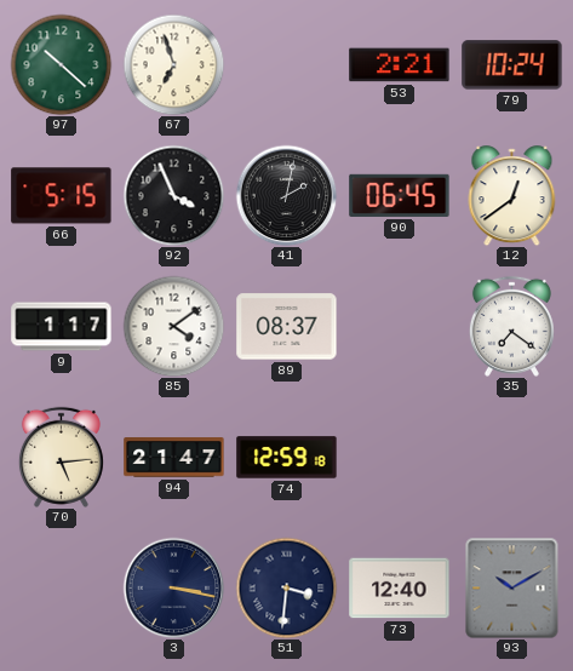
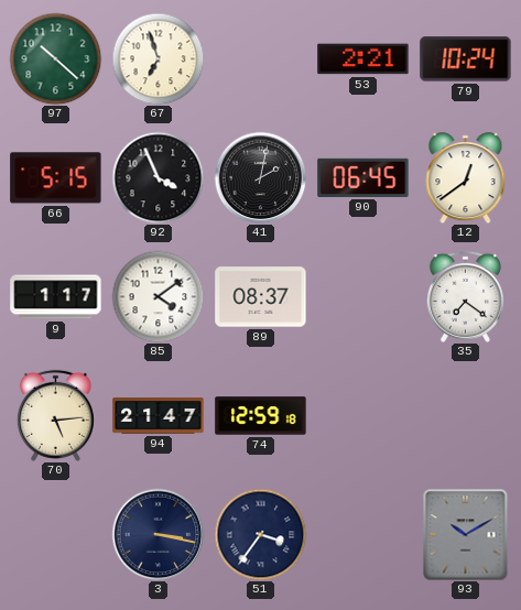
51: 3:31 -> 3:36
73: 12:40 -> none
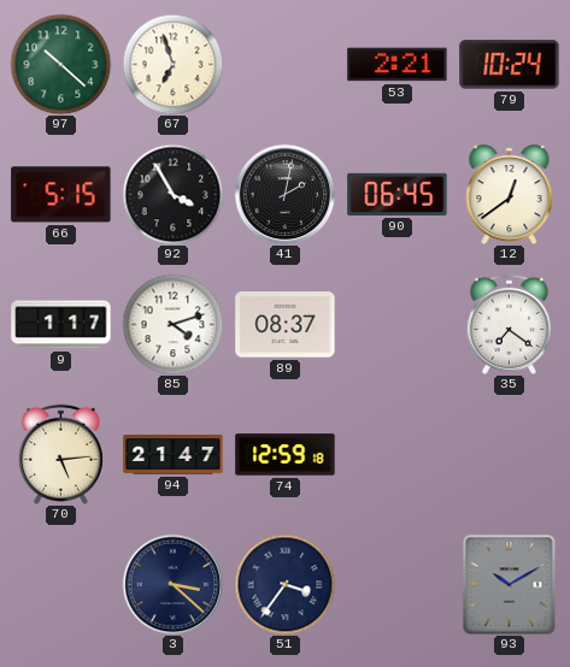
92: 3:56 -> 3:55
85: 4:09 -> 4:12
3: 3:17 -> 3:22
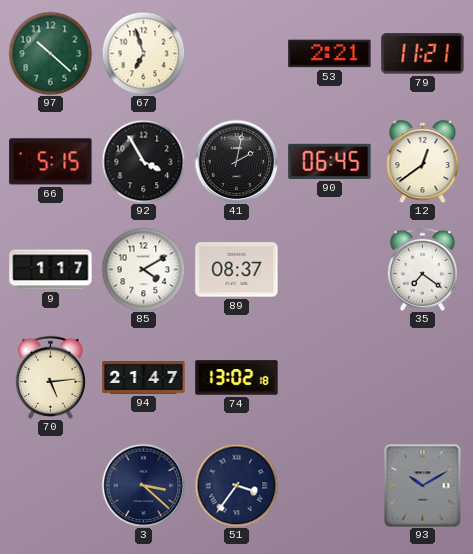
79: 10:24 -> 11:21
85: 4:12 -> 4:10
74: 12:59 -> 13:02
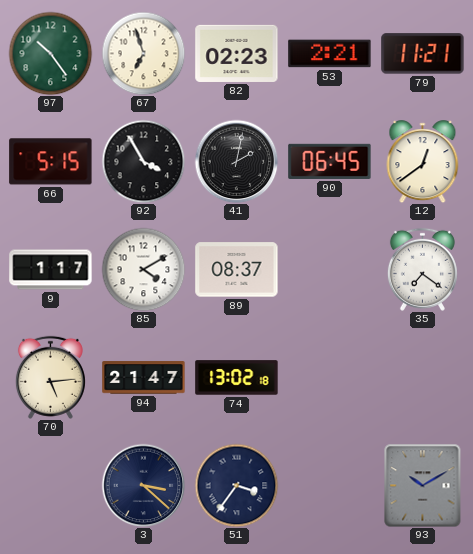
97: 10:22 -> 10:24
82: none -> 02:23
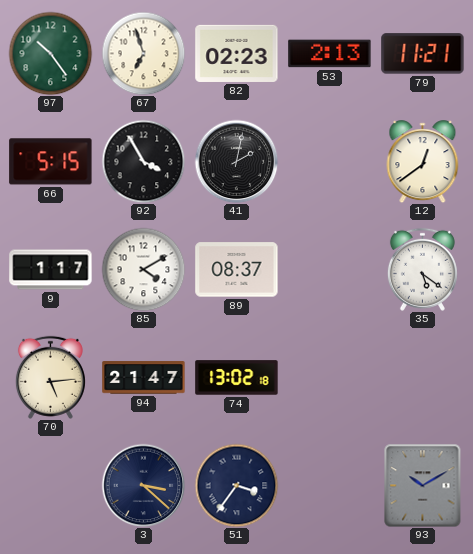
53: 2:21 -> 2:13
90: 06:45 -> none
35: 7:21 -> 5:21
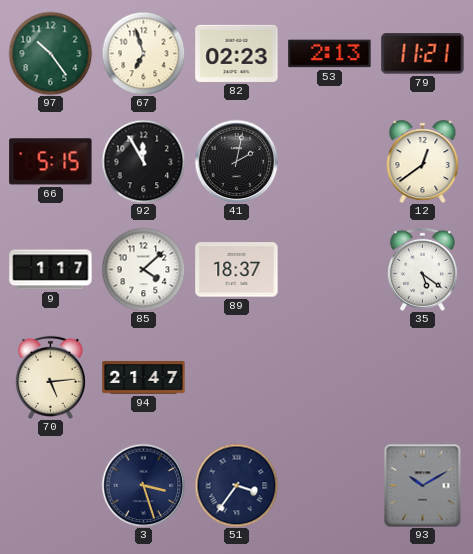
92: 3:55 -> 11:55
85: 4:10 -> 4:08
89: 08:37 -> 18:37
74: 13:02 -> none
3: 3:22 -> 3:27
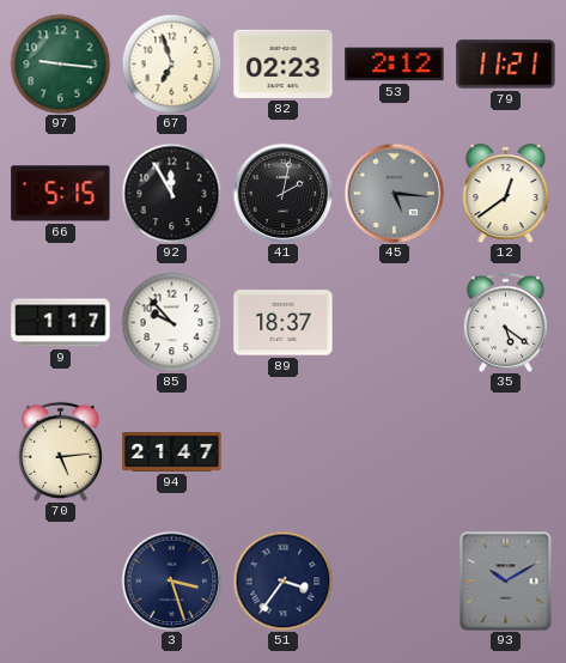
97: 10:24 -> 9:16
53: 2:13 -> 2:12
45: none -> 5:16
85: 4:08 -> 9:53
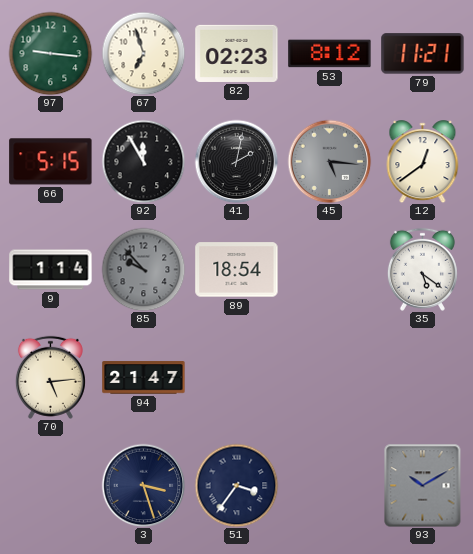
53: 2:12 -> 8:12
9: 1:17 -> 1:14
85 dial: white -> grey
89: 18:37 -> 18:54
